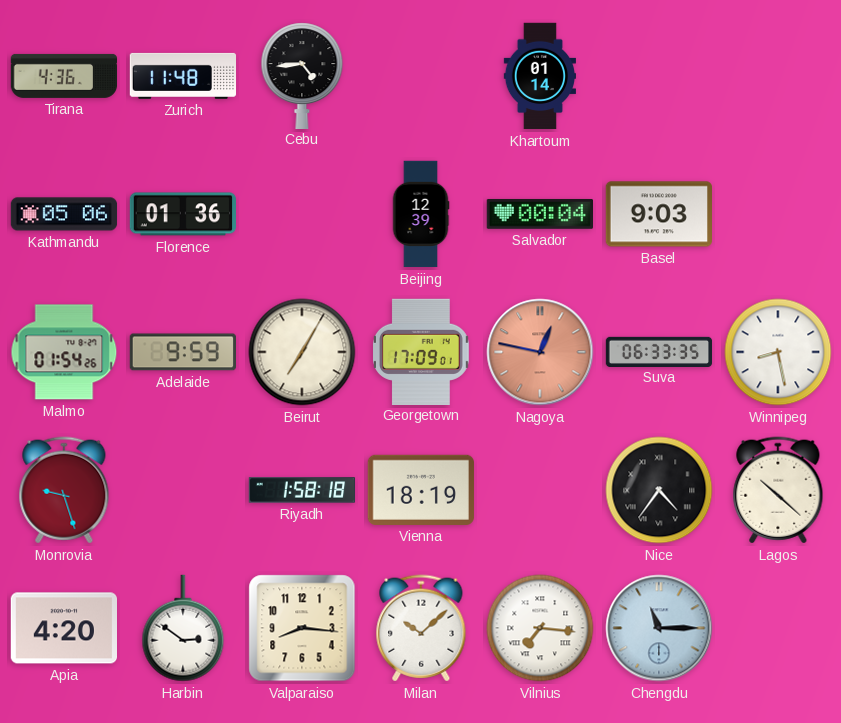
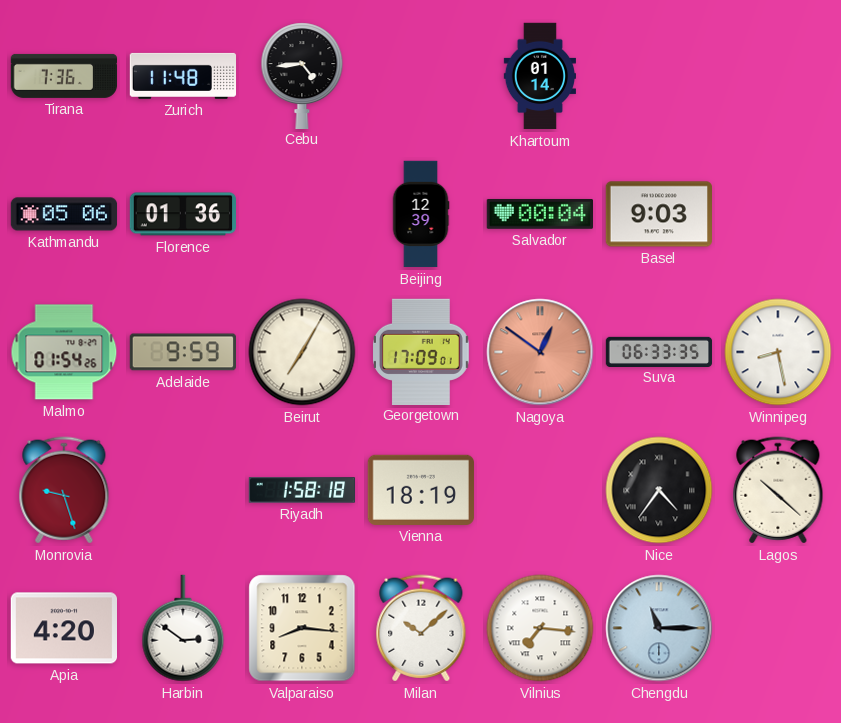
Tirana: 4:36 -> 7:36
Nagoya: 12:47 -> 12:51
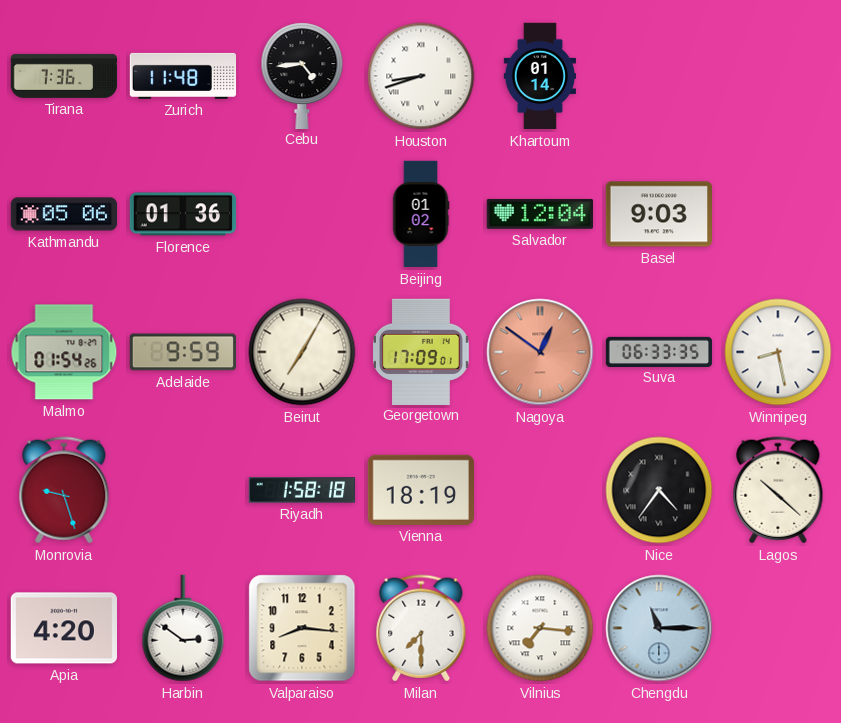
Houston: none -> 8:42
Beijing: 12:39 -> 01:02
Salvador: 00:04 -> 12:04
Milan: 10:08 -> 7:30
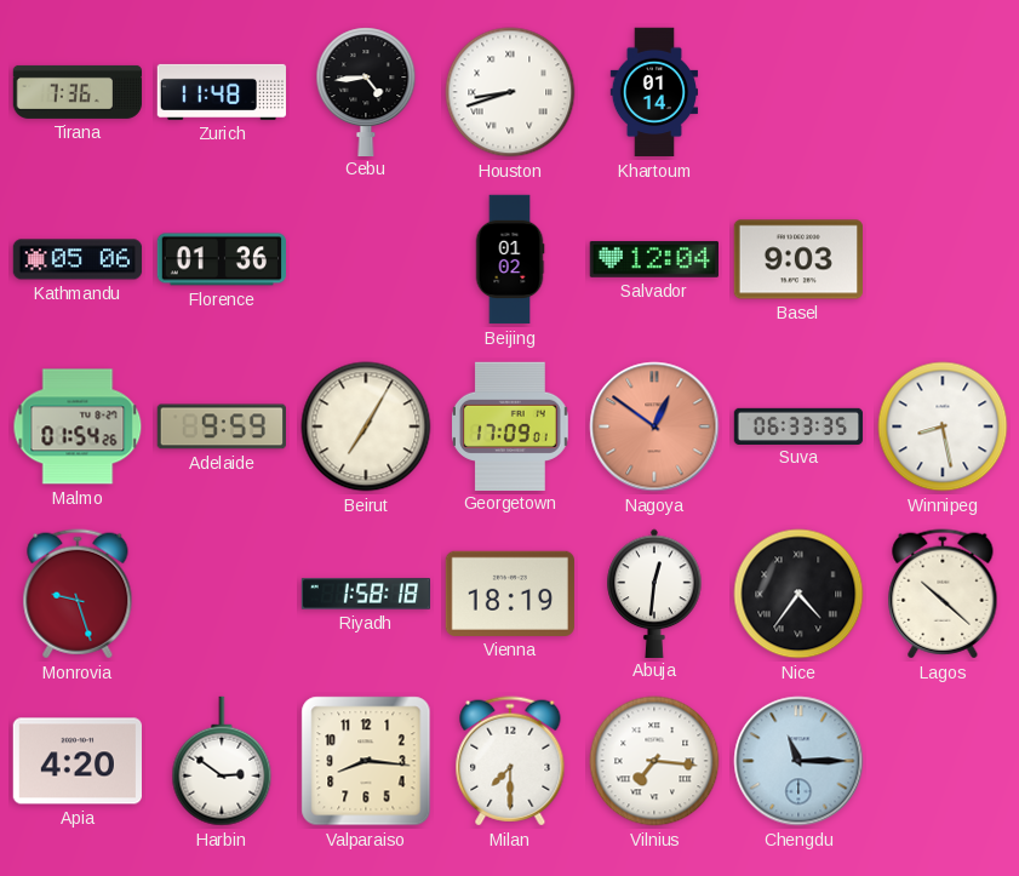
Abuja: none -> 12:31
